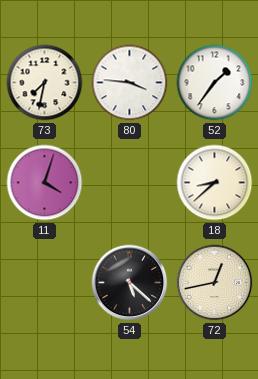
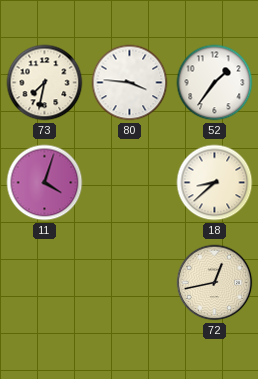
54: 5:22 -> none
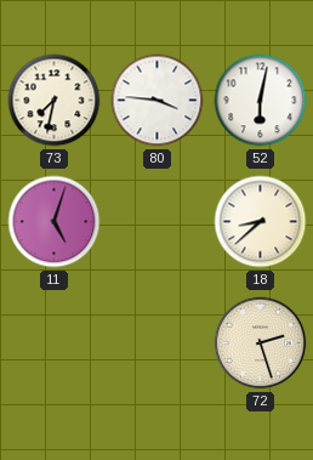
52: 1:36 -> 6:02
11: 4:03 -> 5:03
72: 12:43 -> 2:27
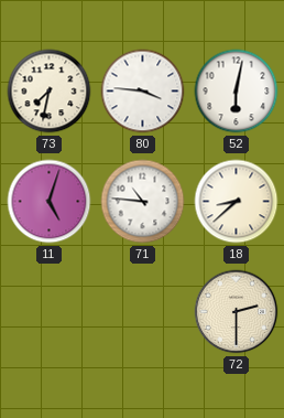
71: none -> 10:46
72: 2:27 -> 2:30
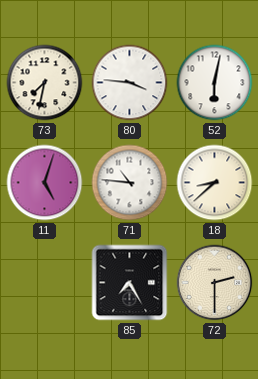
85: none -> 7:25
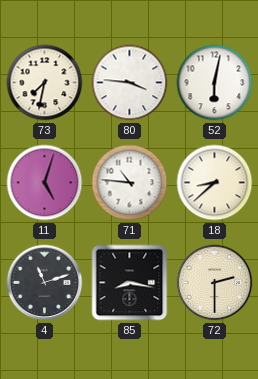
4: none -> 11:12
85: 7:25 -> 8:17
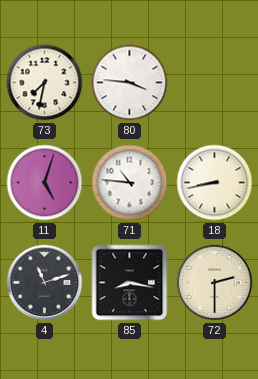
52: 6:02 -> none
18: 8:38 -> 8:43
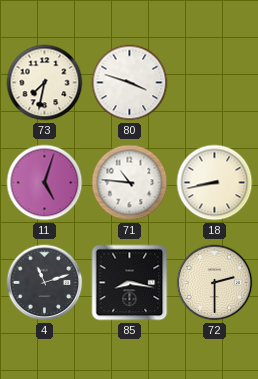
80: 3:46 -> 3:48
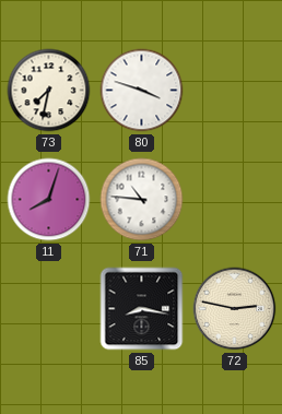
11: 5:03 -> 8:03
18: 8:43 -> none
4: 11:12 -> none
72: 2:30 -> 2:47
